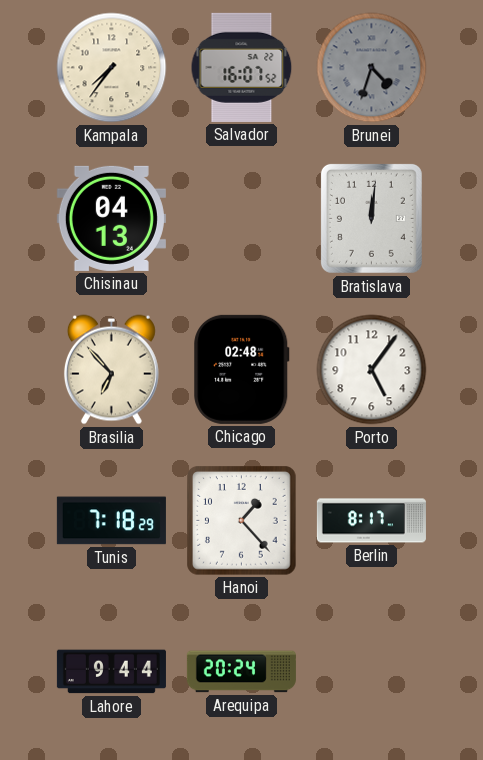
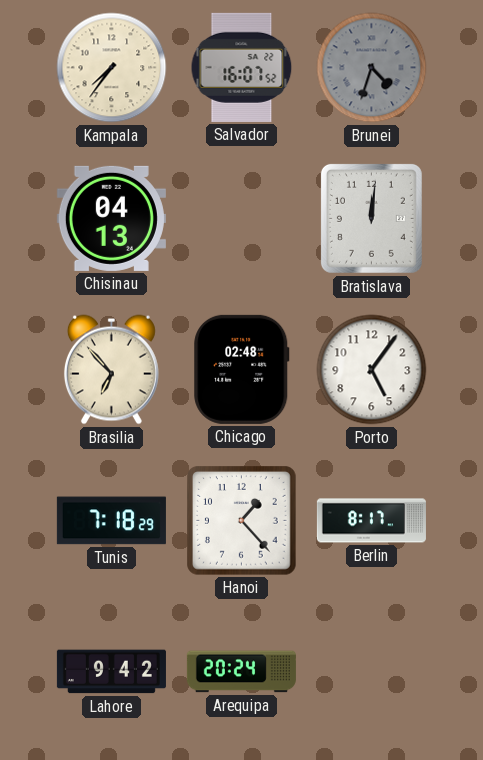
Lahore: 9:44 -> 9:42
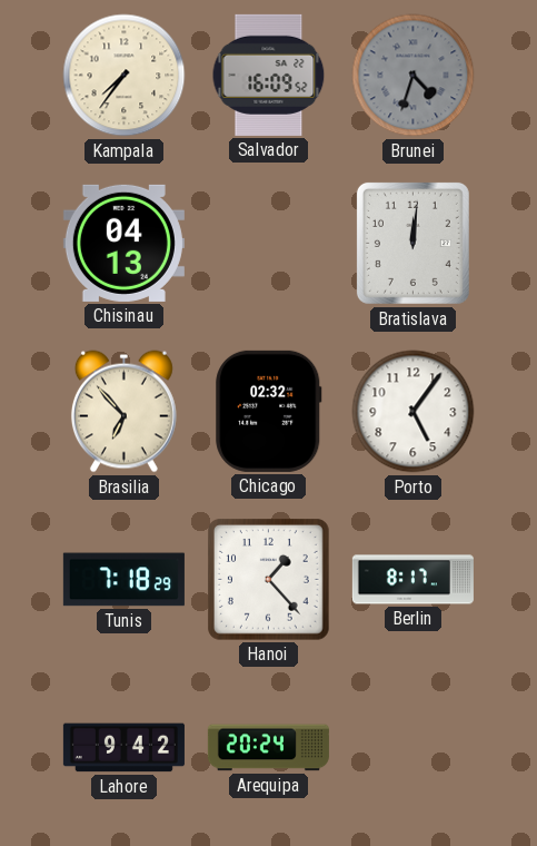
Salvador: 16:07 -> 16:09
Chicago: 02:48 -> 02:32
